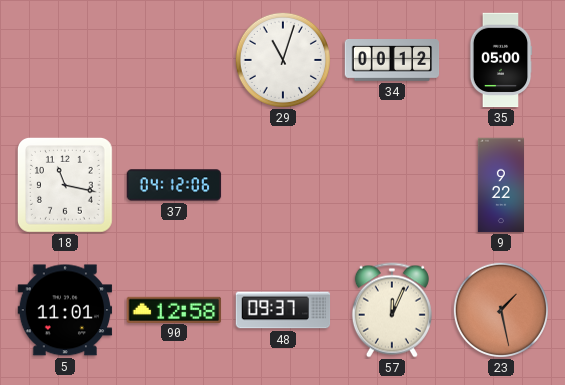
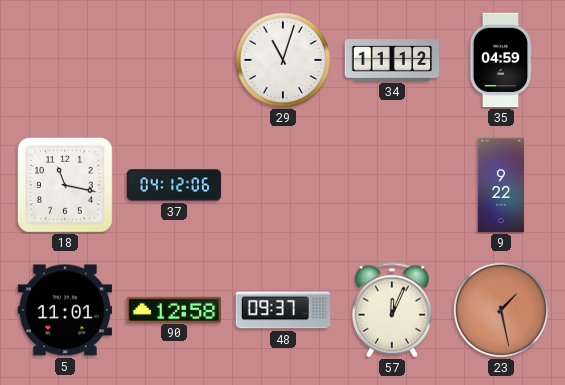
34: 00:12 -> 11:12
35: 05:00 -> 04:59
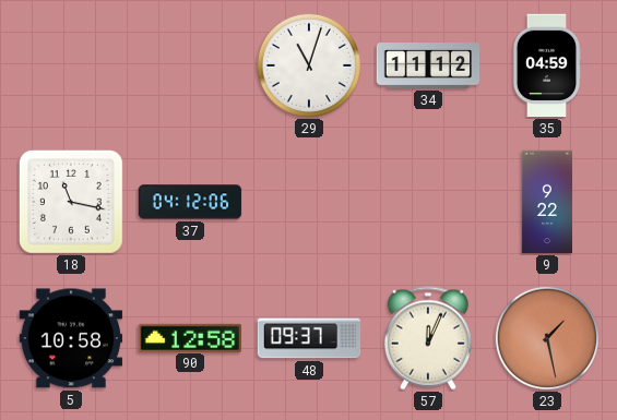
5: 11:01 -> 10:58
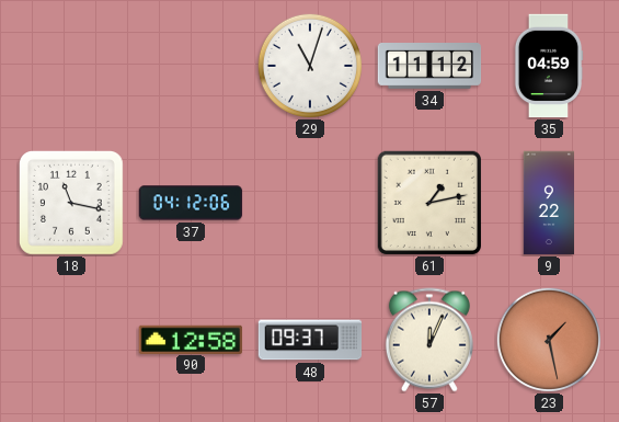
61: none -> 1:13
5: 10:58 -> none
